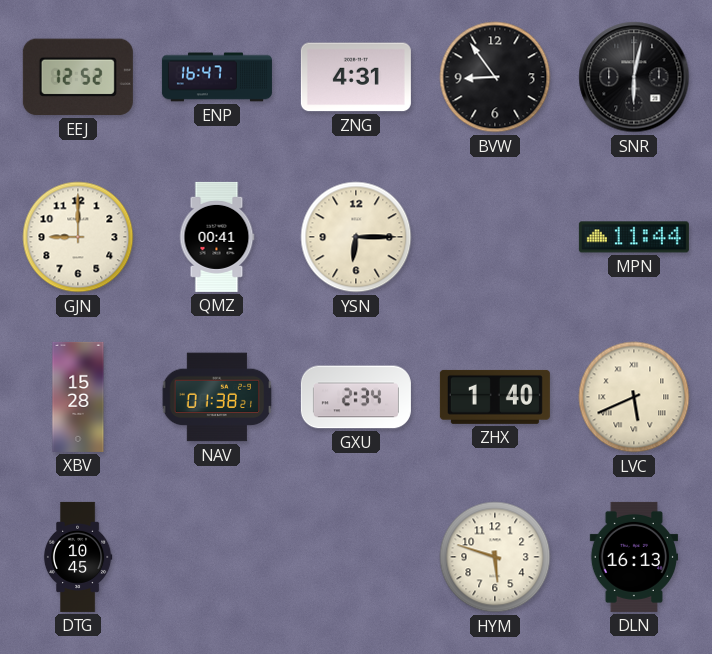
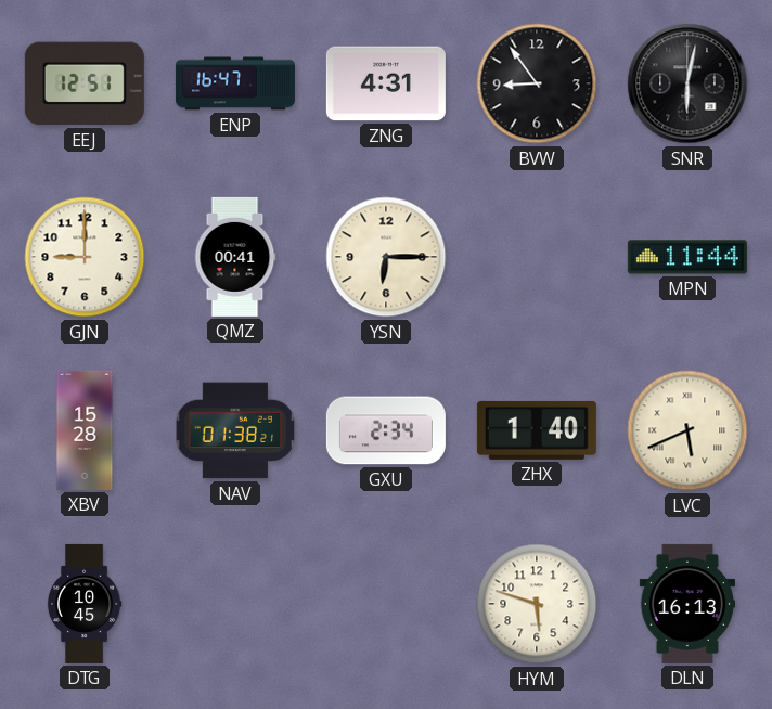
EEJ: 12:52 -> 12:51
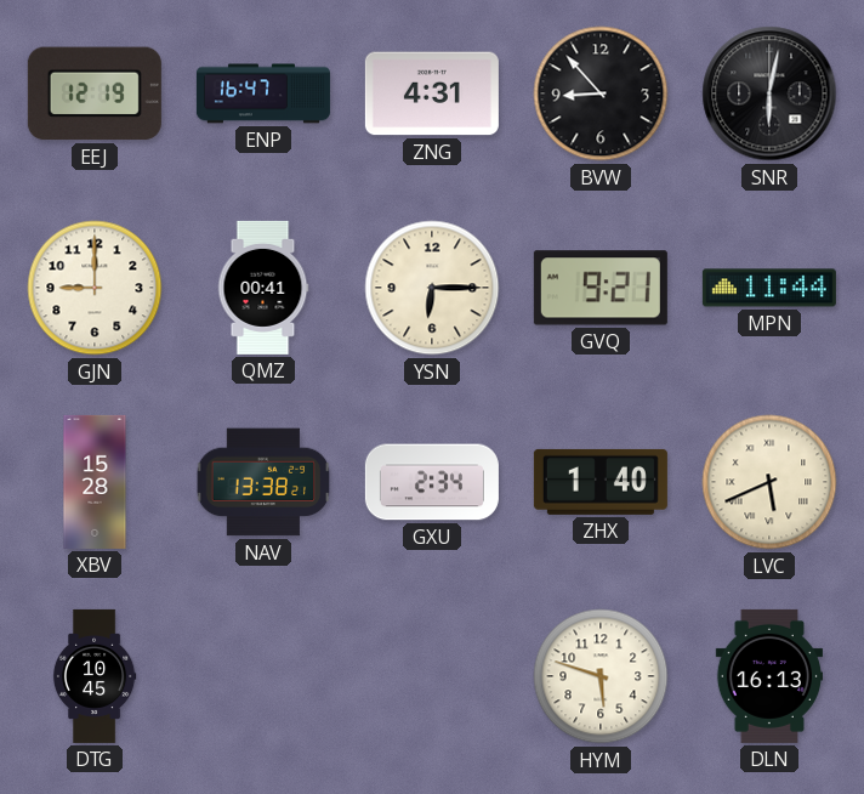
EEJ: 12:51 -> 12:19
BVW: 8:54 -> 8:53
GVQ: none -> 9:21
NAV: 01:38 -> 13:38
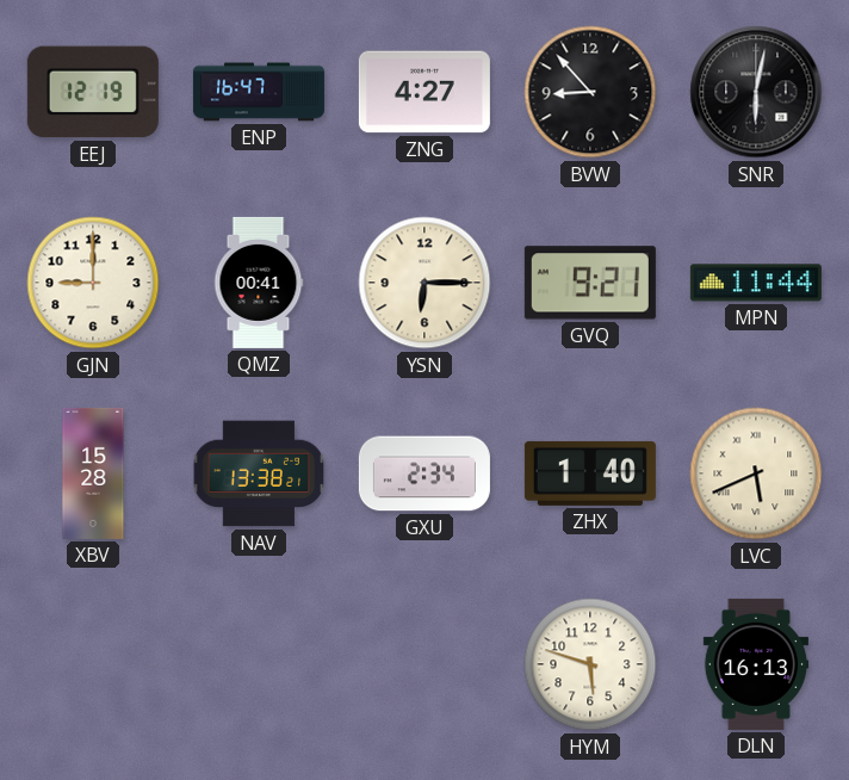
ZNG: 4:31 -> 4:27
DTG: 10:45 -> none
